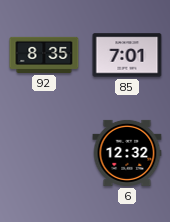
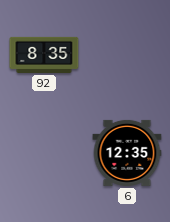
85: 7:01 -> none
6: 12:32 -> 12:35
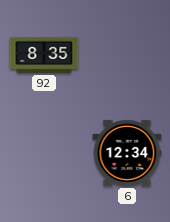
6: 12:35 -> 12:34
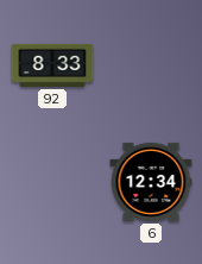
92: 8:35 -> 8:33
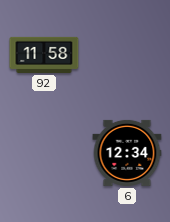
92: 8:33 -> 11:58
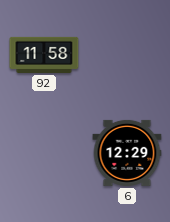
6: 12:34 -> 12:29
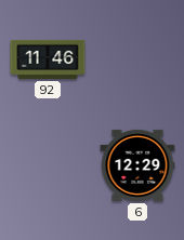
92: 11:58 -> 11:46
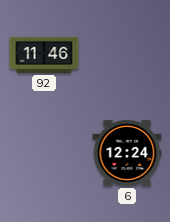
6: 12:29 -> 12:24
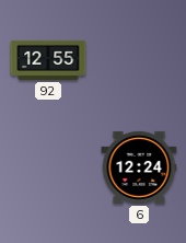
92: 11:46 -> 12:55
